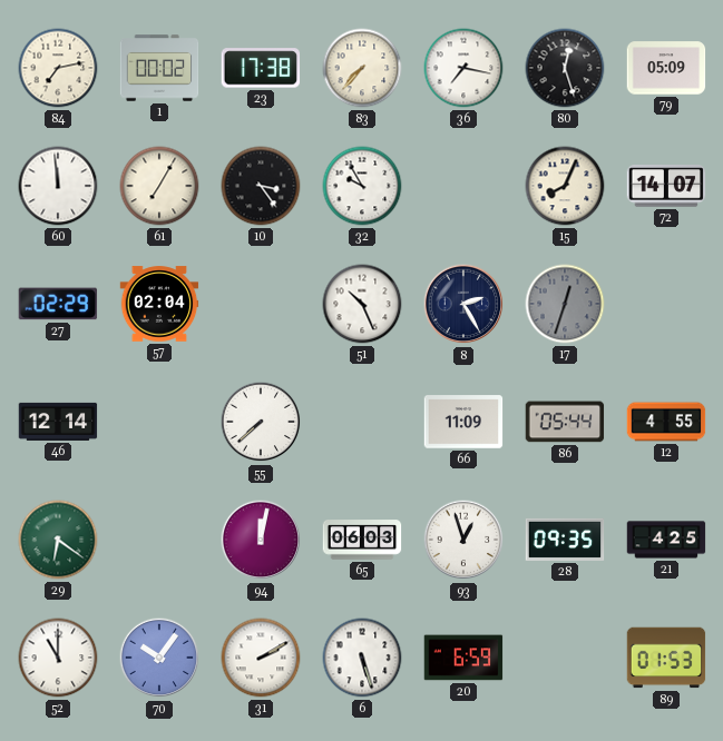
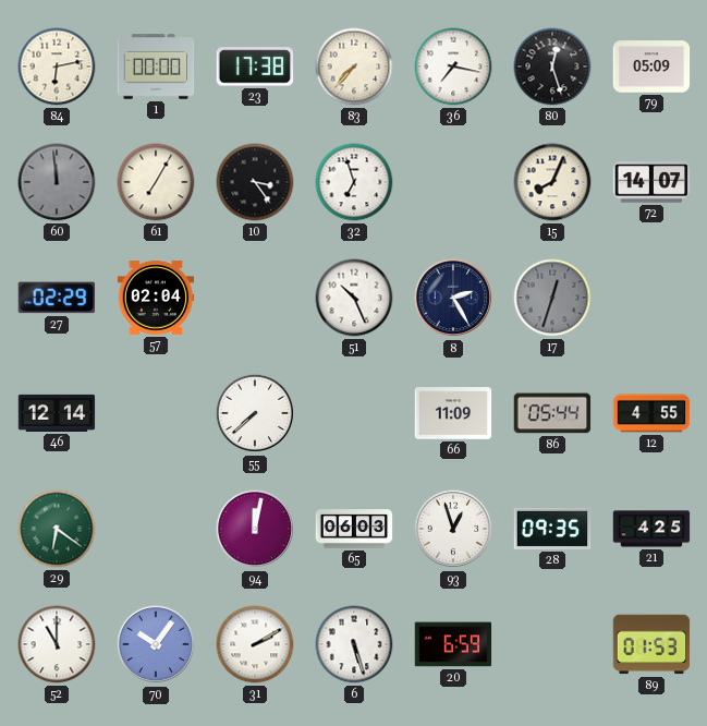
84: 7:13 -> 6:13
1: 00:02 -> 00:00
60 dial: white -> grey
32: 9:55 -> 6:57
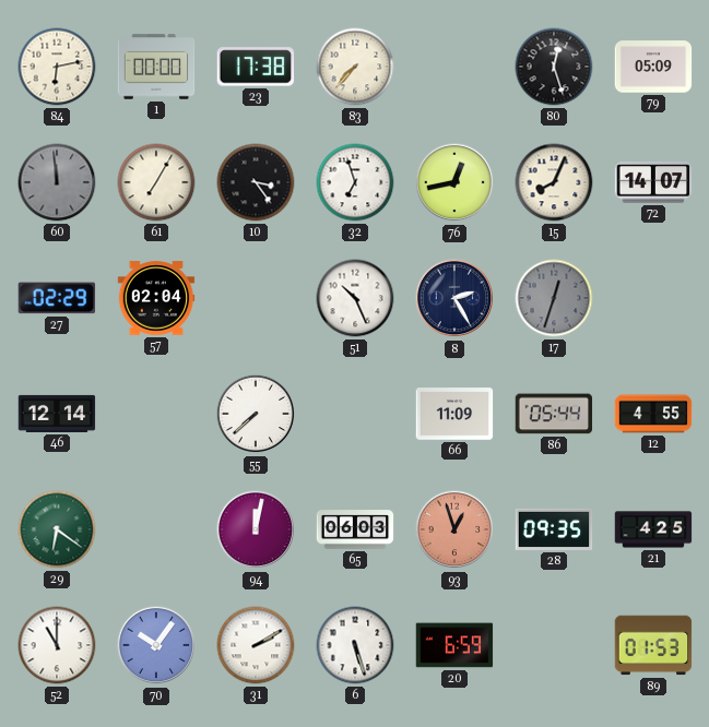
36: 7:17 -> none
76: none -> 12:43
93 dial: white -> salmon
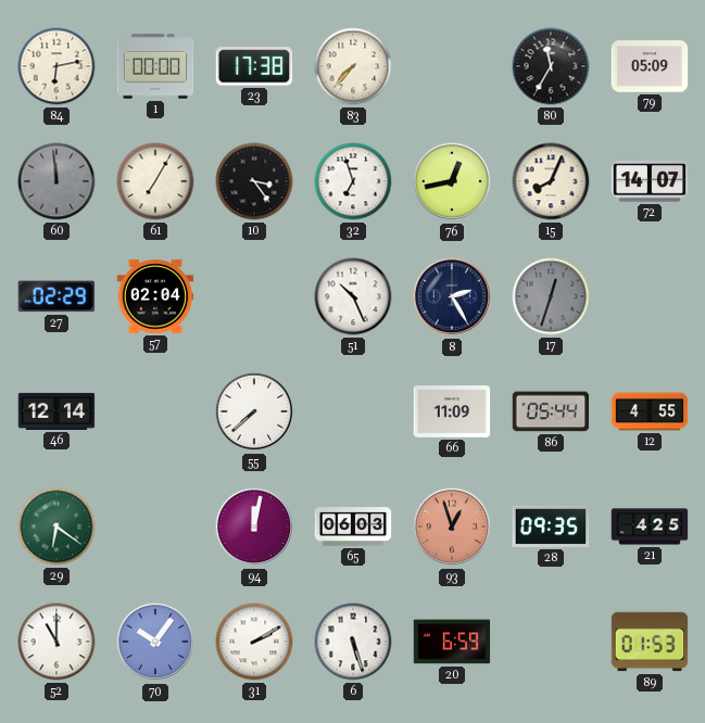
80: 12:27 -> 11:35
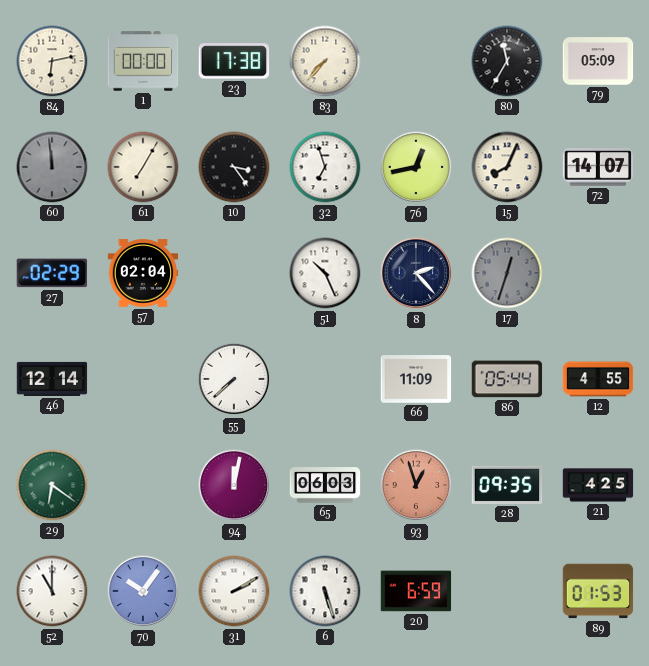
8: 2:25 -> 2:23
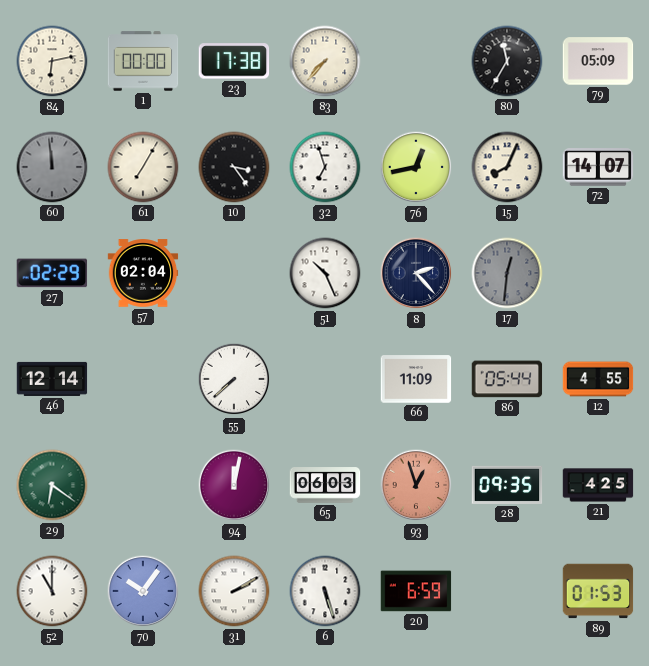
17: 12:33 -> 12:31
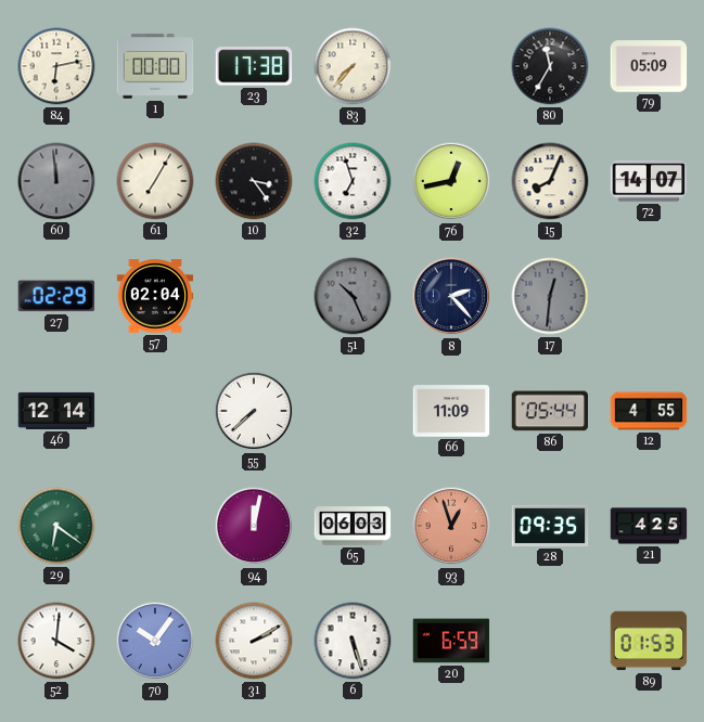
51 dial: white -> grey
52: 11:00 -> 4:01
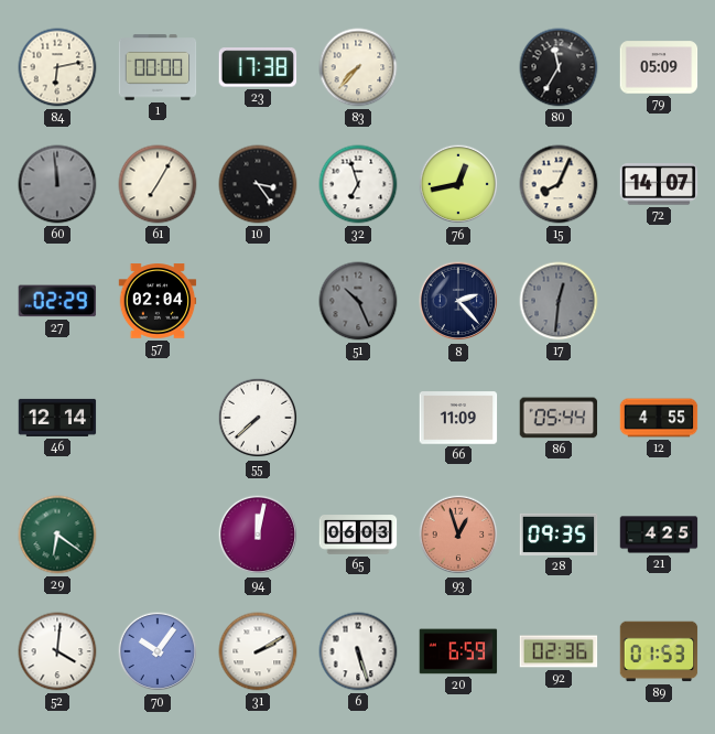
92: none -> 02:36
